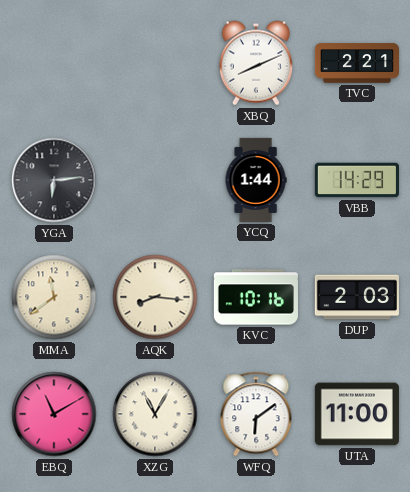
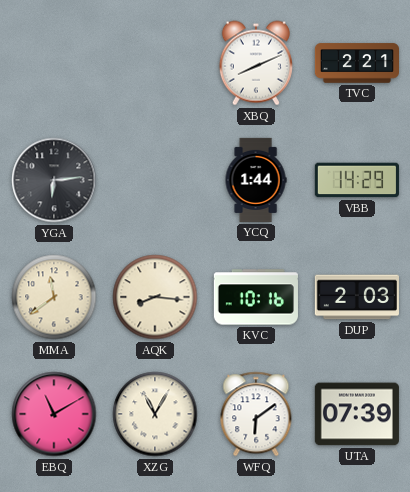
UTA: 11:00 -> 07:39
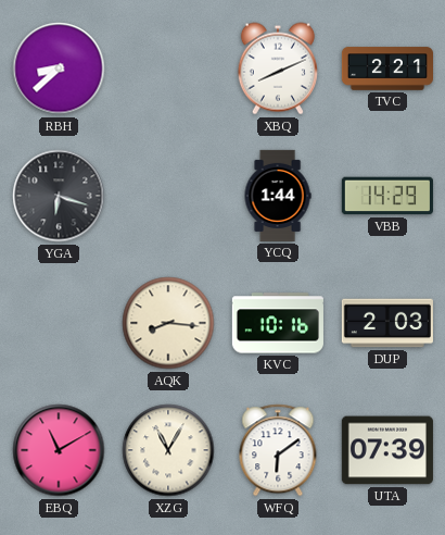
RBH: none -> 8:38
YGA: 6:14 -> 6:18
MMA: 11:39 -> none
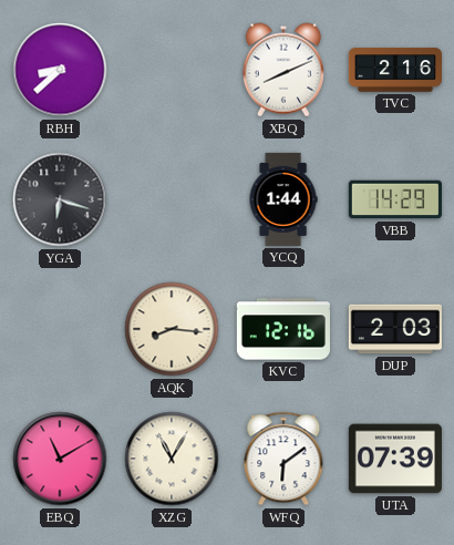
TVC: 2:21 -> 2:16
KVC: 10:16 -> 12:16
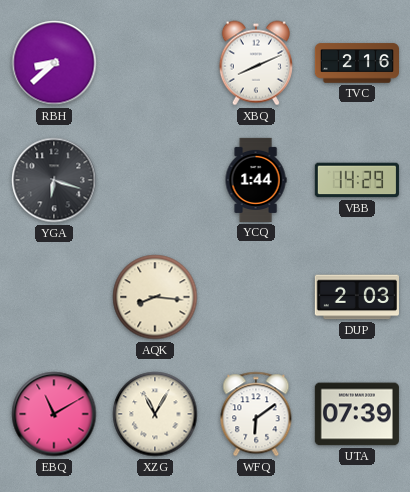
KVC: 12:16 -> none
